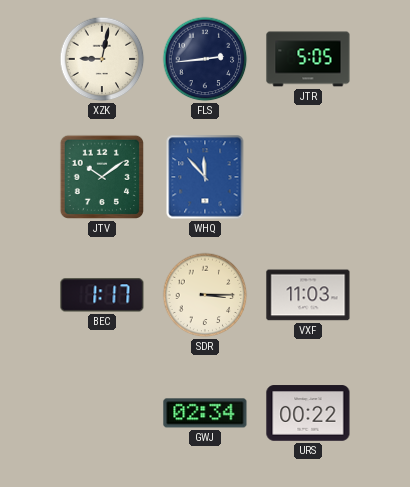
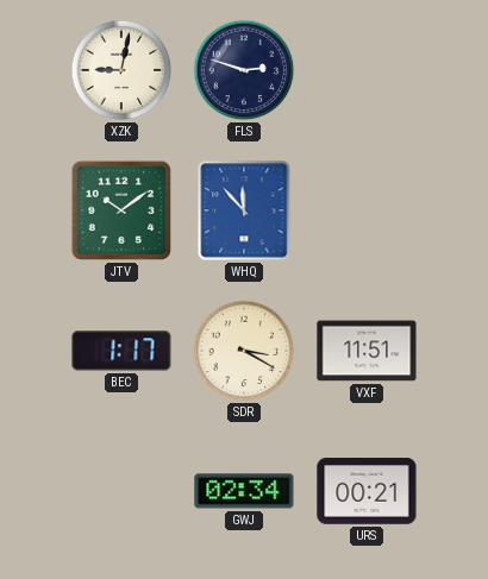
FLS: 2:44 -> 2:48
JTR: 5:05 -> none
SDR: 3:15 -> 3:20
VXF: 11:03 -> 11:51
URS: 00:22 -> 00:21
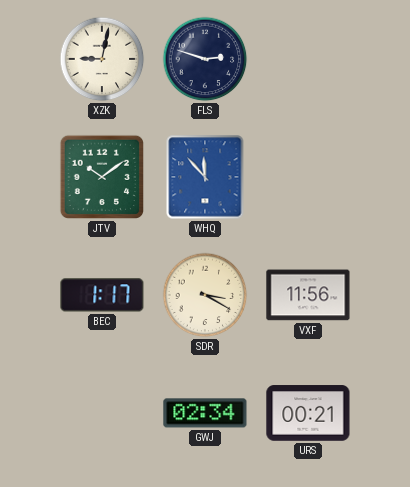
VXF: 11:51 -> 11:56
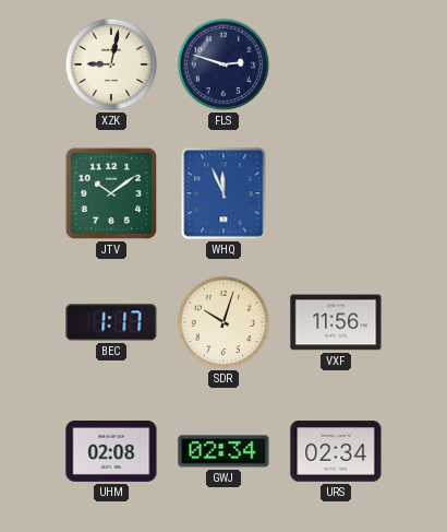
WHQ: 11:53 -> 11:56
SDR: 3:20 -> 10:03
UHM: none -> 02:08
URS: 00:21 -> 02:34
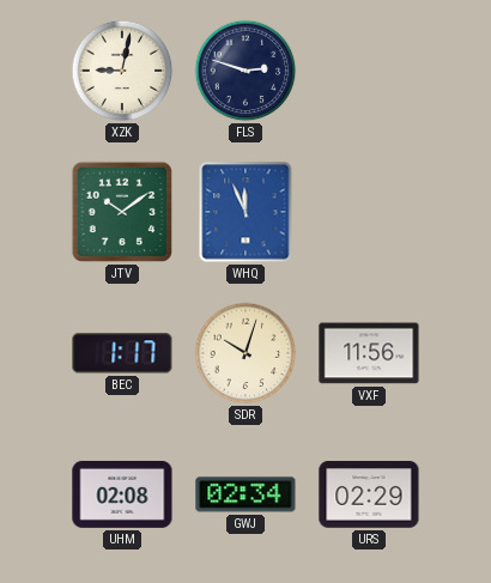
URS: 02:34 -> 02:29
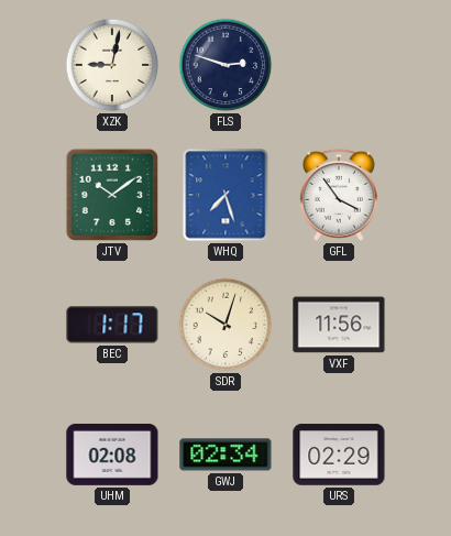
WHQ: 11:56 -> 7:27
GFL: none -> 3:54
